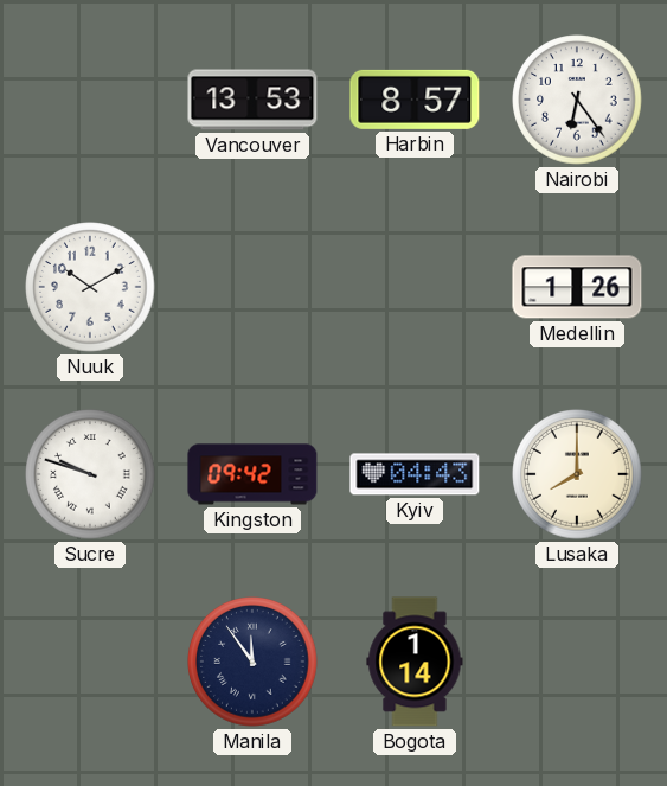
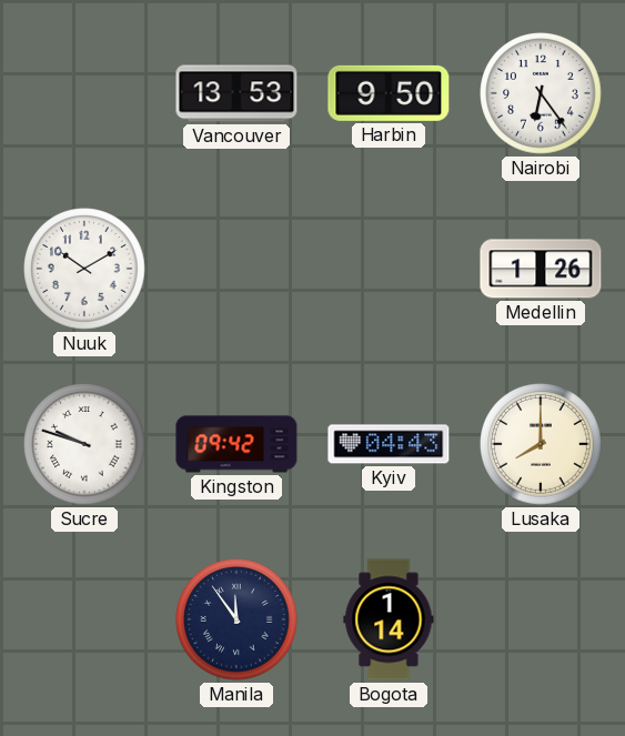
Harbin: 8:57 -> 9:50
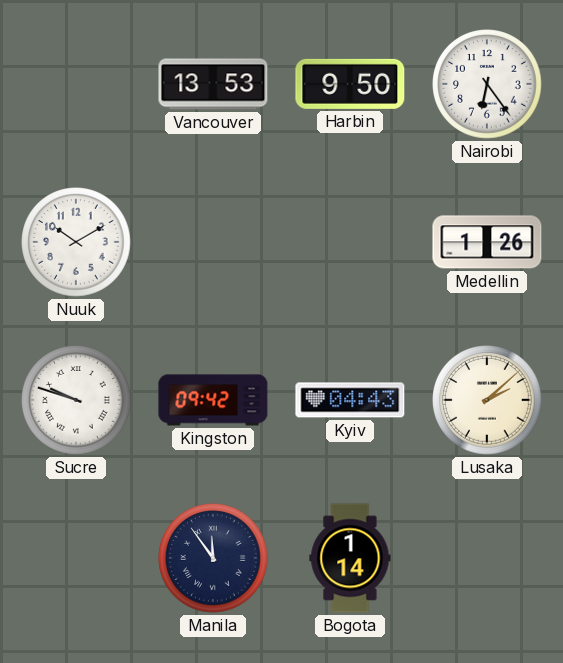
Lusaka: 8:00 -> 2:08
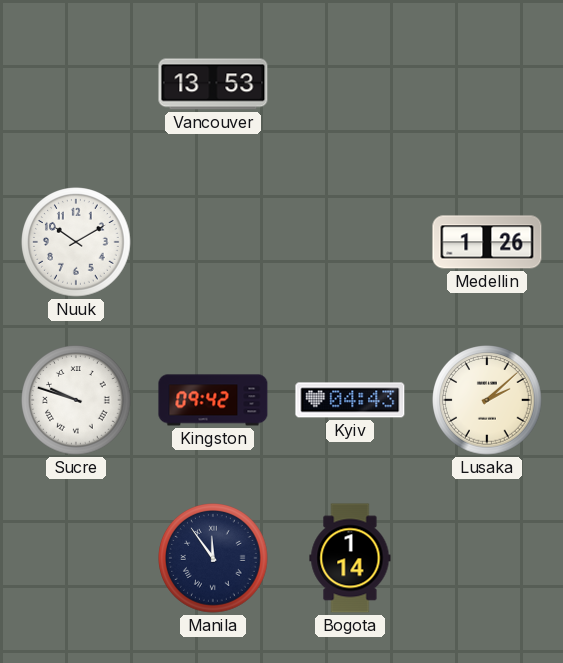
Harbin: 9:50 -> none
Nairobi: 6:24 -> none
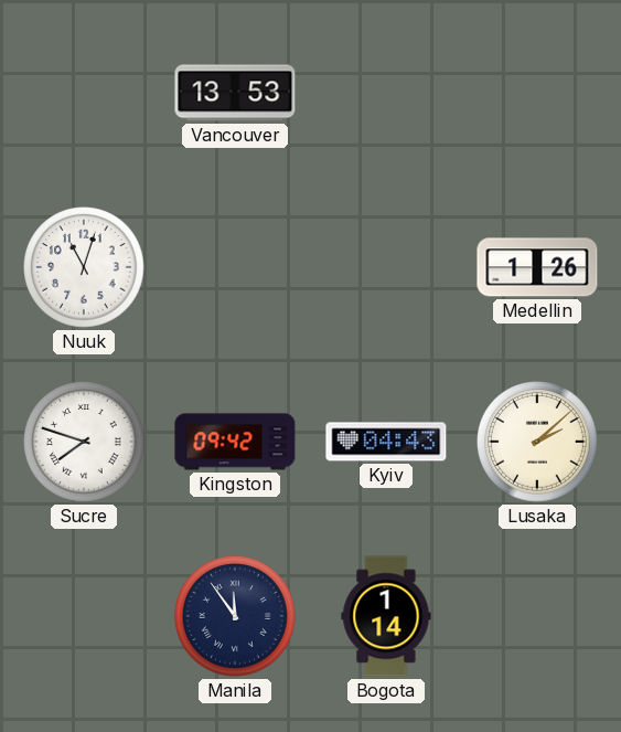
Nuuk: 10:10 -> 11:03
Sucre: 9:48 -> 7:48
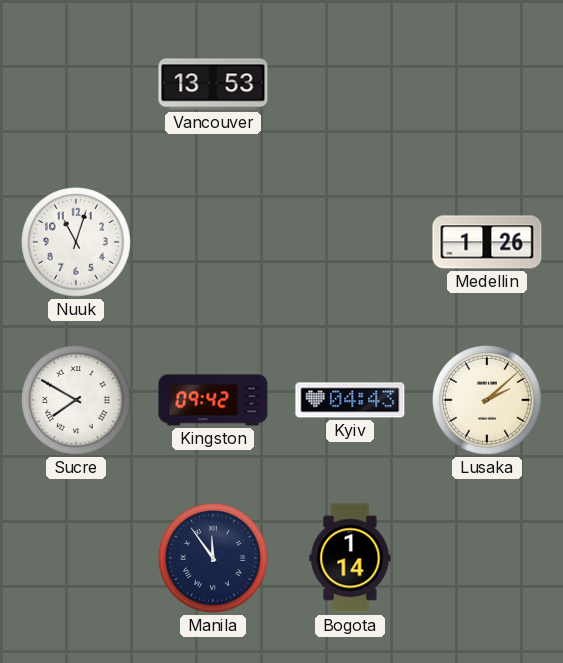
Sucre: 7:48 -> 7:50
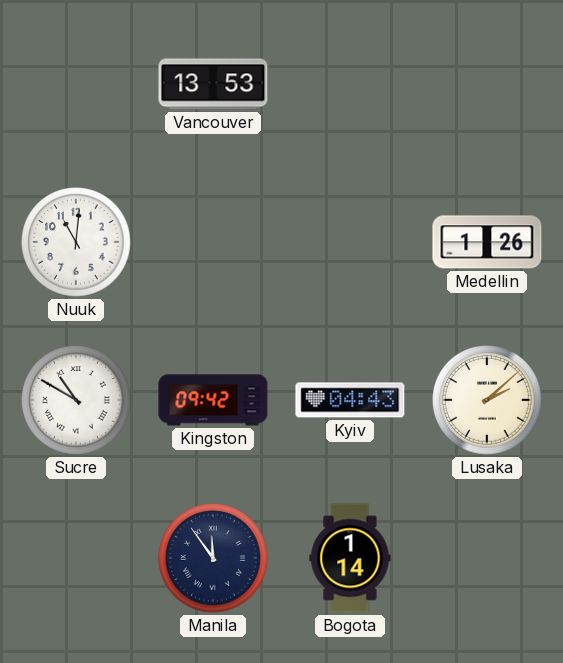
Nuuk: 11:03 -> 11:01
Sucre: 7:50 -> 10:50
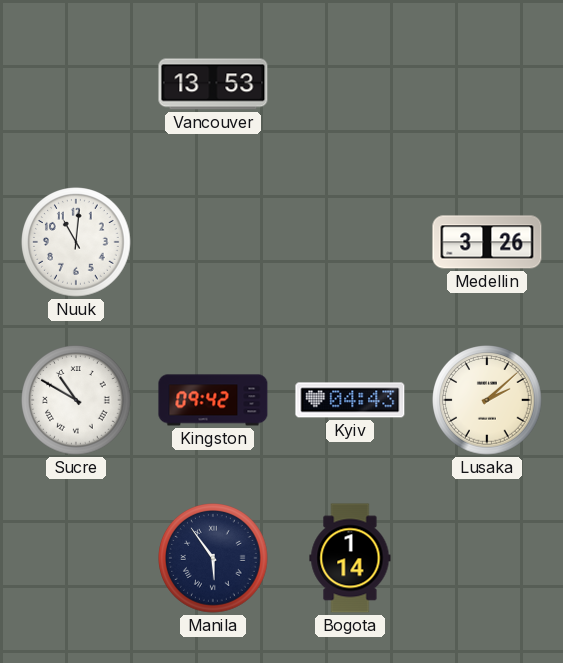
Medellin: 1:26 -> 3:26
Manila: 11:54 -> 5:54
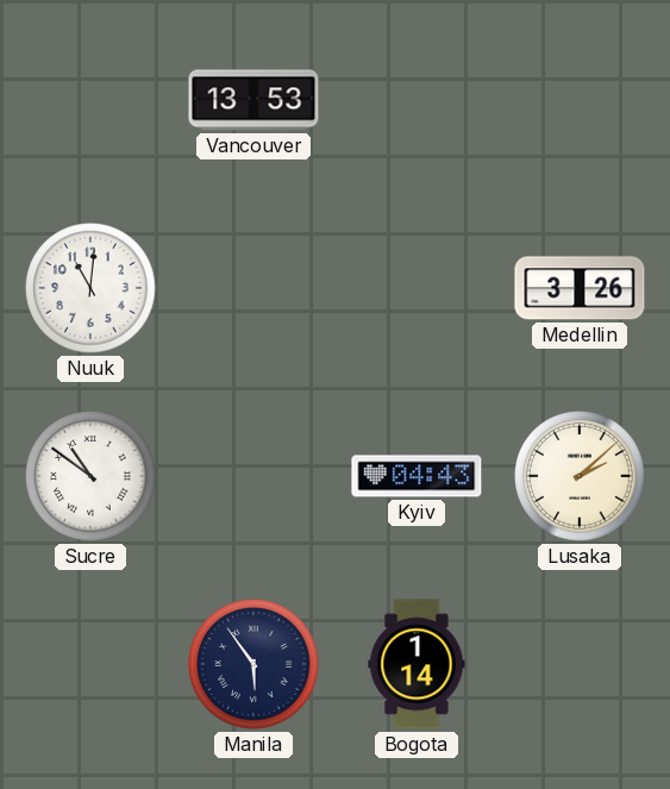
Sucre: 10:50 -> 10:51
Kingston: 09:42 -> none
